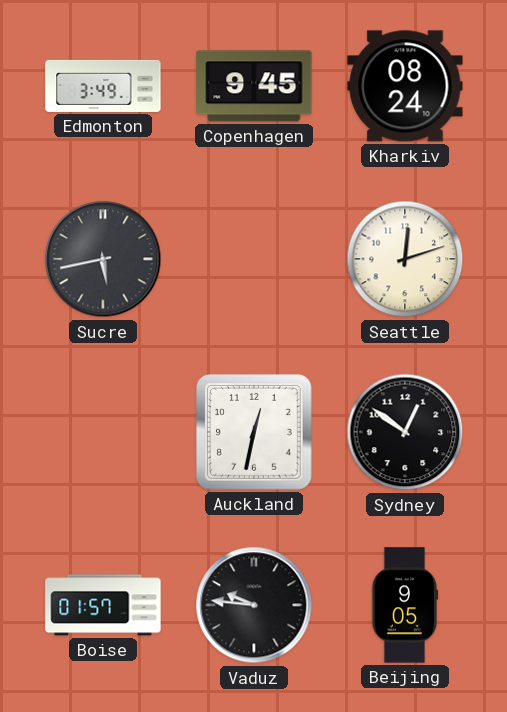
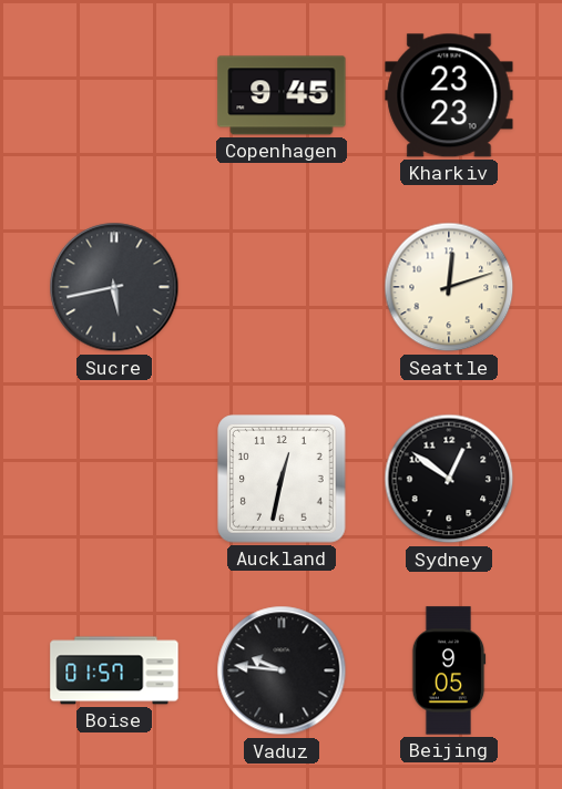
Edmonton: 3:49 -> none
Kharkiv: 08:24 -> 23:23
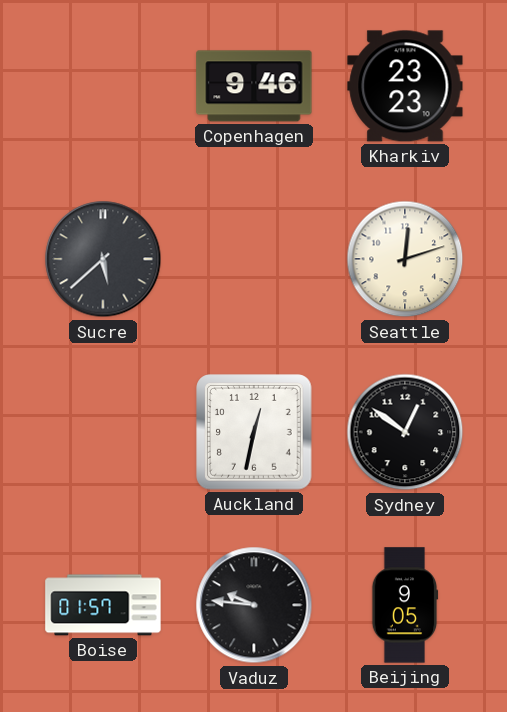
Copenhagen: 9:45 -> 9:46
Sucre: 5:43 -> 5:38
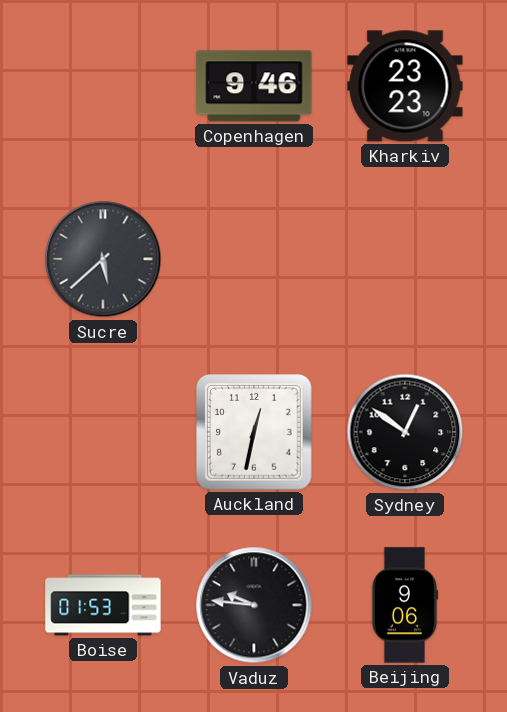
Seattle: 12:12 -> none
Boise: 01:57 -> 01:53
Beijing: 9:05 -> 9:06
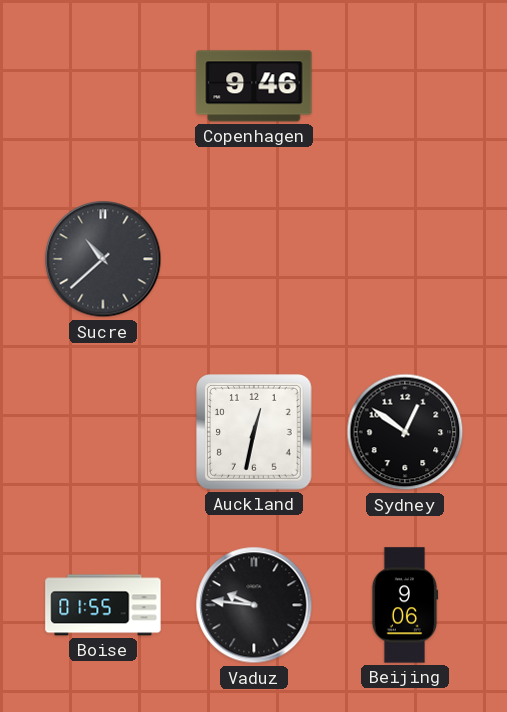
Kharkiv: 23:23 -> none
Sucre: 5:38 -> 10:38
Boise: 01:53 -> 01:55
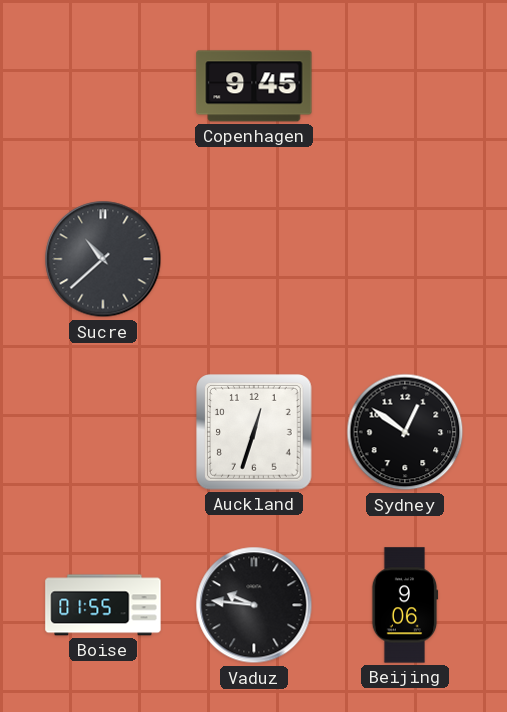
Copenhagen: 9:46 -> 9:45
Auckland: 12:32 -> 12:33
